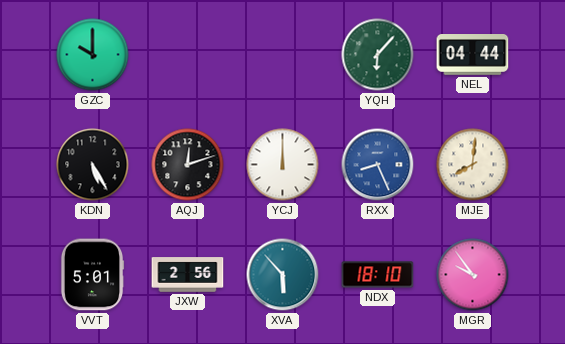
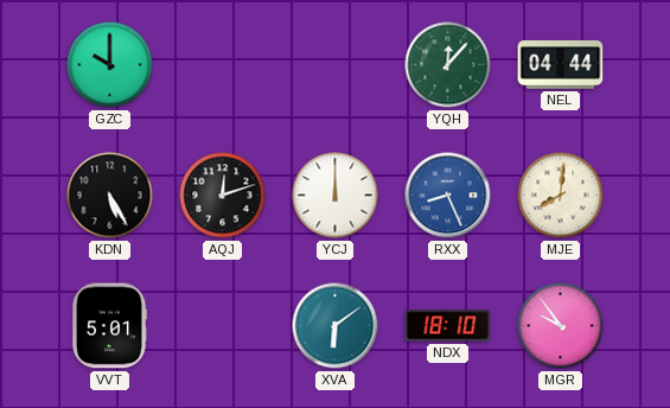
YQH: 6:07 -> 12:07
JXW: 2:56 -> none
XVA: 5:53 -> 6:09
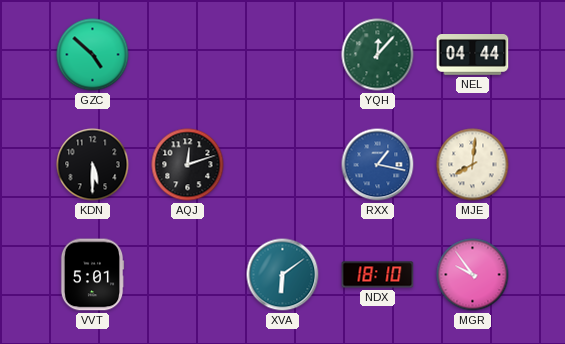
GZC: 10:00 -> 4:52
KDN: 5:25 -> 5:30
YCJ: 12:00 -> none
RXX: 8:26 -> 1:17
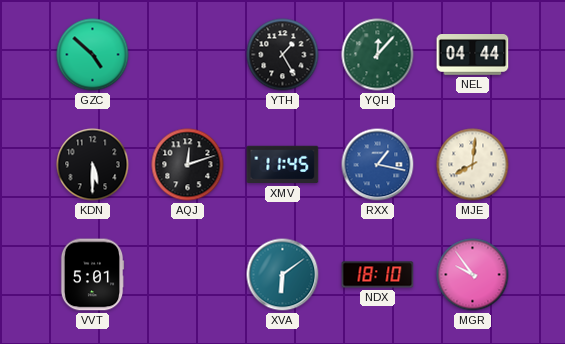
YTH: none -> 1:25
XMV: none -> 11:45
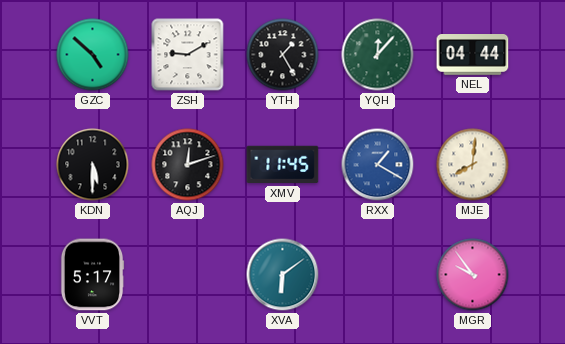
ZSH: none -> 9:10
RXX: 1:17 -> 1:20
VVT: 5:01 -> 5:17
NDX: 18:10 -> none
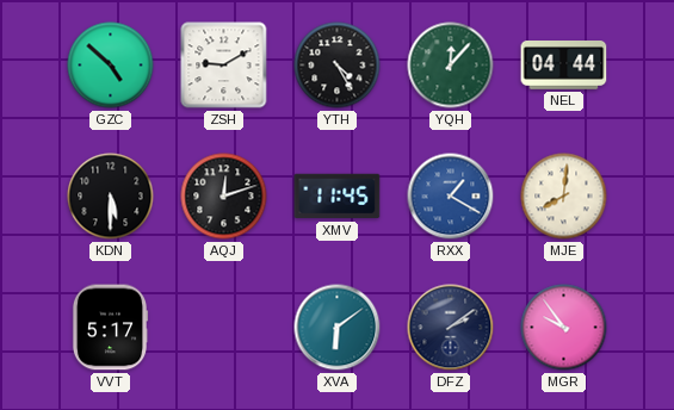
YTH: 1:25 -> 4:25
DFZ: none -> 2:09
